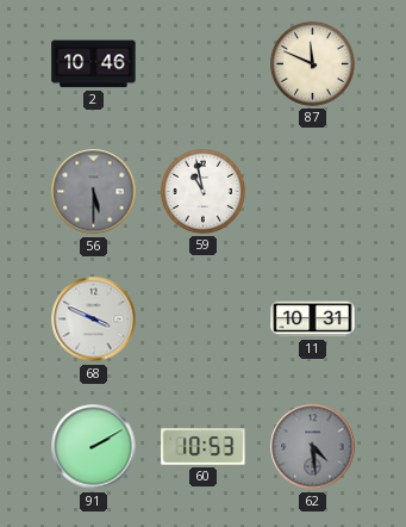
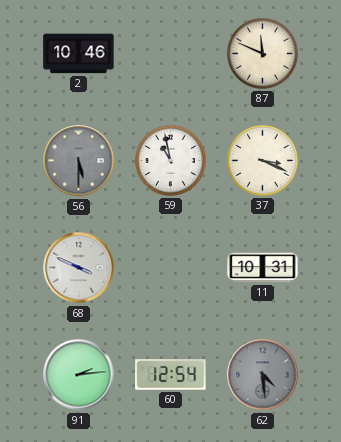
37: none -> 3:19
91: 2:10 -> 2:14
60: 10:53 -> 12:54
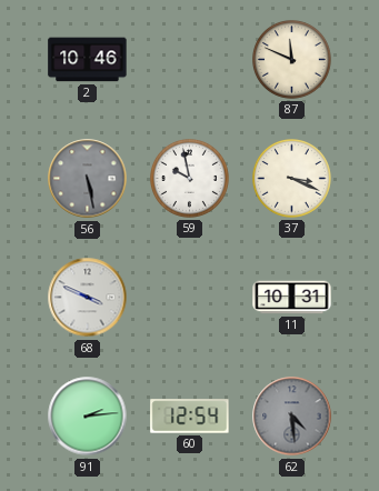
56: 5:30 -> 5:28
59: 10:58 -> 9:58
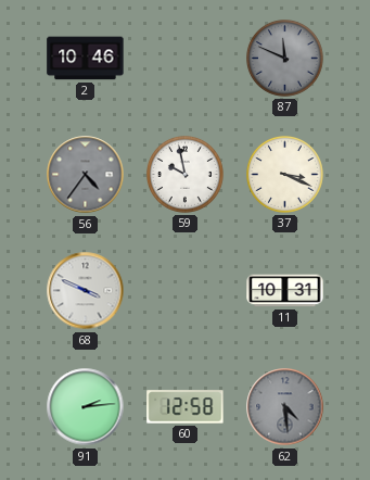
87 dial: cream -> grey
56: 5:28 -> 4:36
60: 12:54 -> 12:58
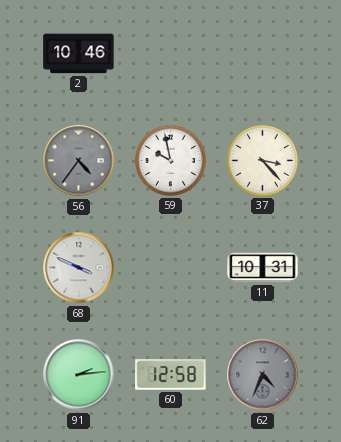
87: 11:49 -> none
37: 3:19 -> 3:23
62: 4:29 -> 4:34
